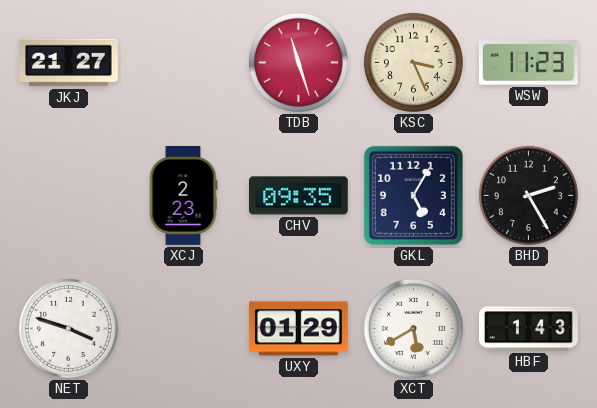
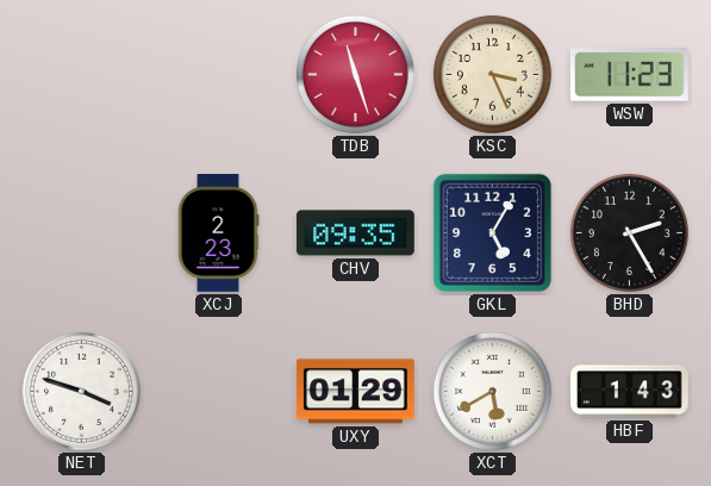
JKJ: 21:27 -> none
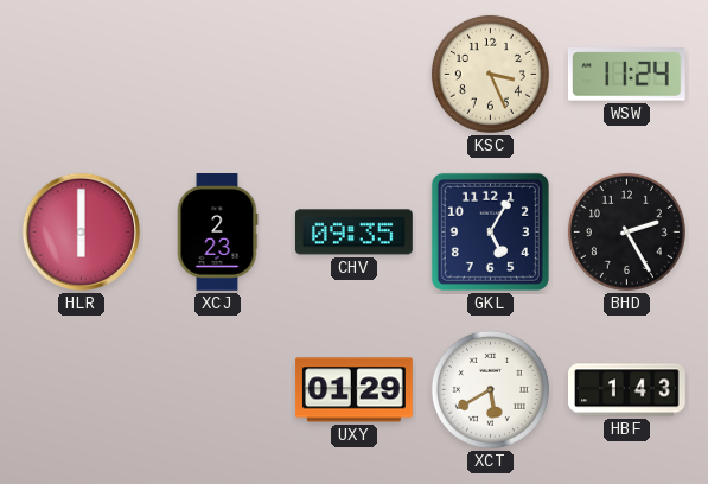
TDB: 11:27 -> none
WSW: 11:23 -> 11:24
HLR: none -> 6:00
NET: 3:48 -> none
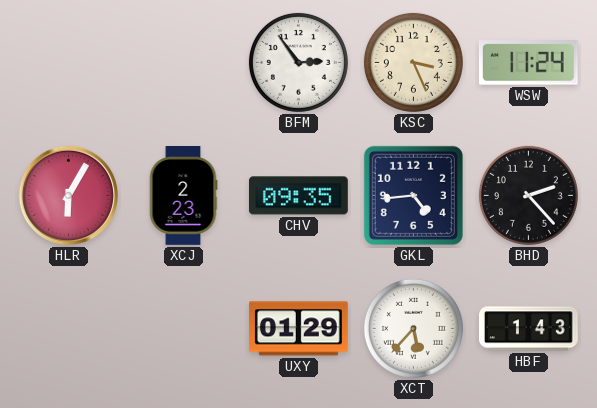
BFM: none -> 2:54
HLR: 6:00 -> 6:05
GKL: 5:05 -> 4:44
BHD: 2:25 -> 2:23
XCT: 5:40 -> 5:37
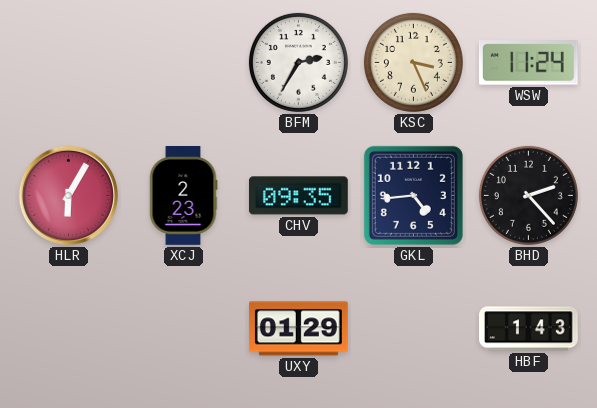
BFM: 2:54 -> 2:35
XCT: 5:37 -> none
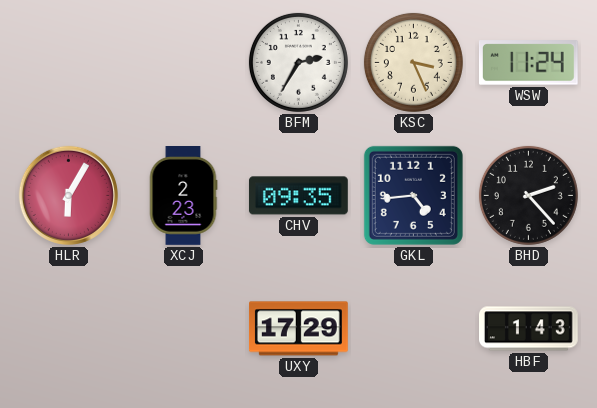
UXY: 01:29 -> 17:29
